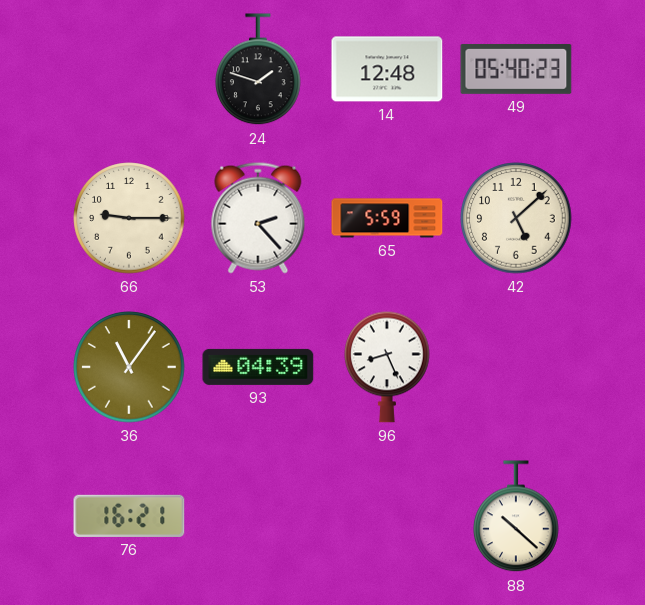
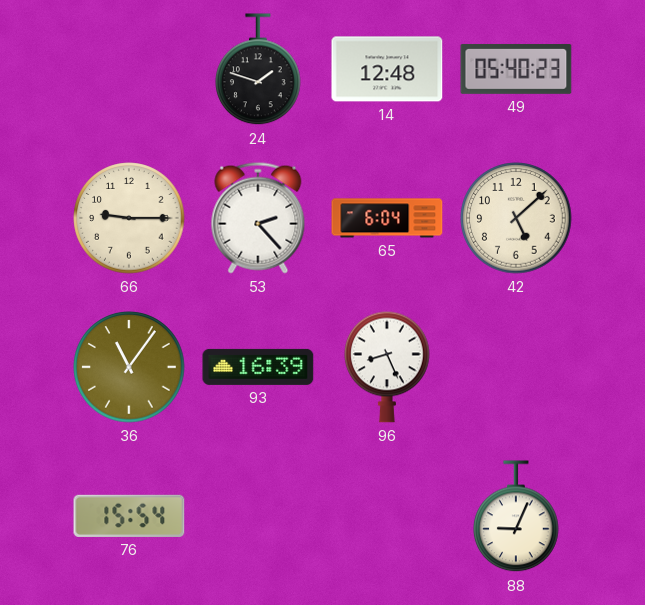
65: 5:59 -> 6:04
93: 04:39 -> 16:39
76: 16:21 -> 15:54
88: 10:22 -> 9:04
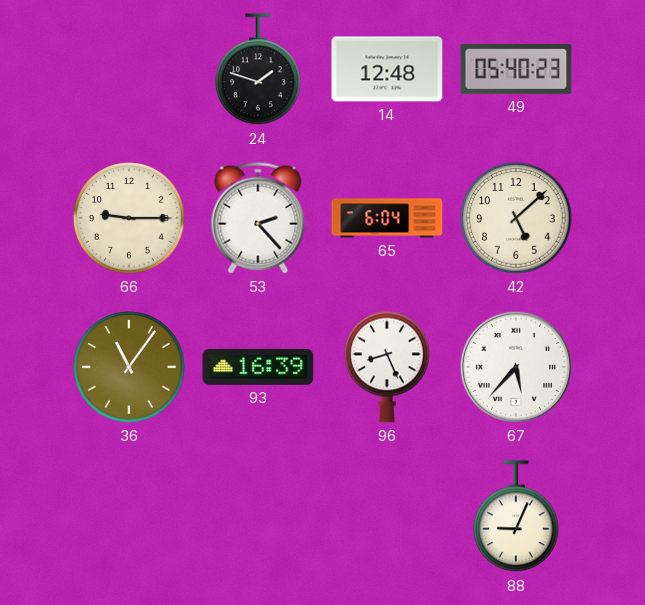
67: none -> 5:37
76: 15:54 -> none
